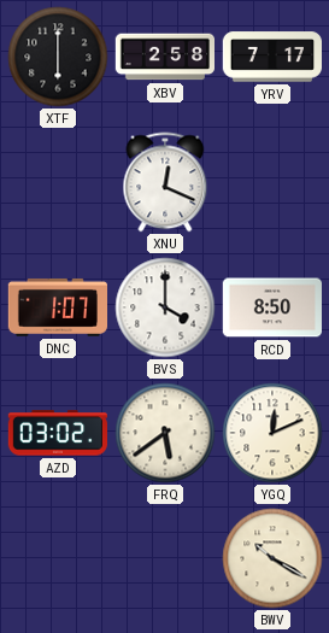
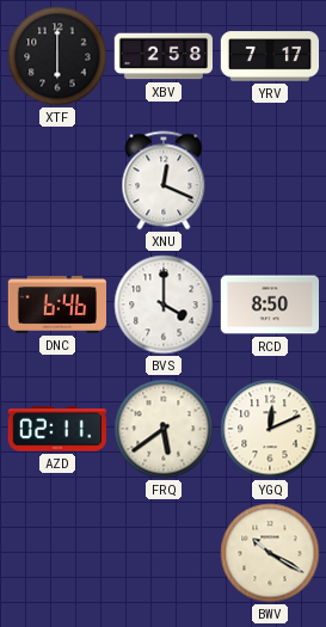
DNC: 1:07 -> 6:46
AZD: 03:02 -> 02:11
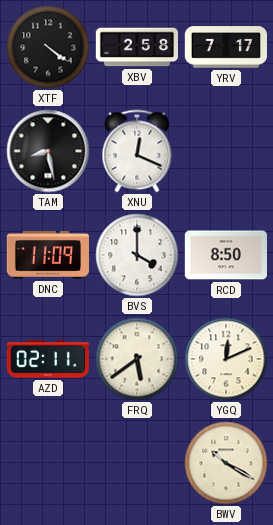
XTF: 6:00 -> 4:21
TAM: none -> 8:28
DNC: 6:46 -> 11:09
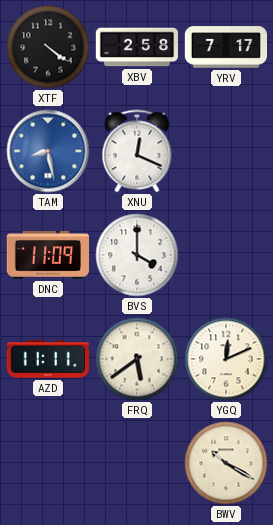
TAM dial: black -> blue
RCD: 8:50 -> none
AZD: 02:11 -> 11:11
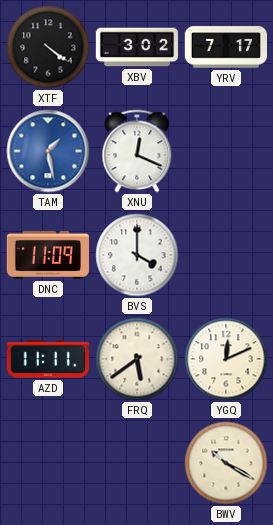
XBV: 2:58 -> 3:02
TAM: 8:28 -> 1:28
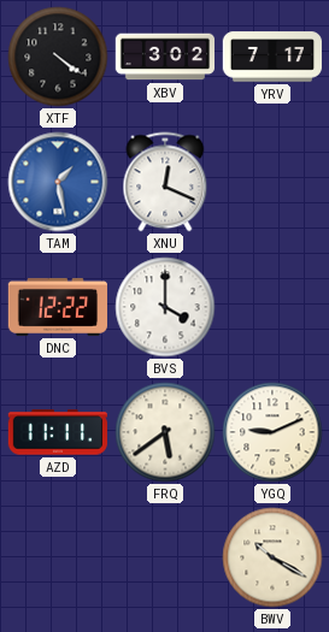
DNC: 11:09 -> 12:22
YGQ: 12:11 -> 9:11
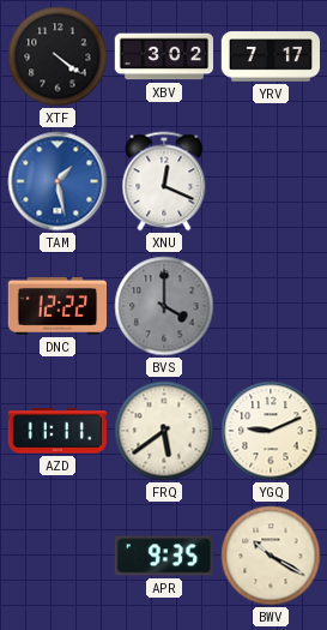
BVS dial: white -> grey
APR: none -> 9:35
